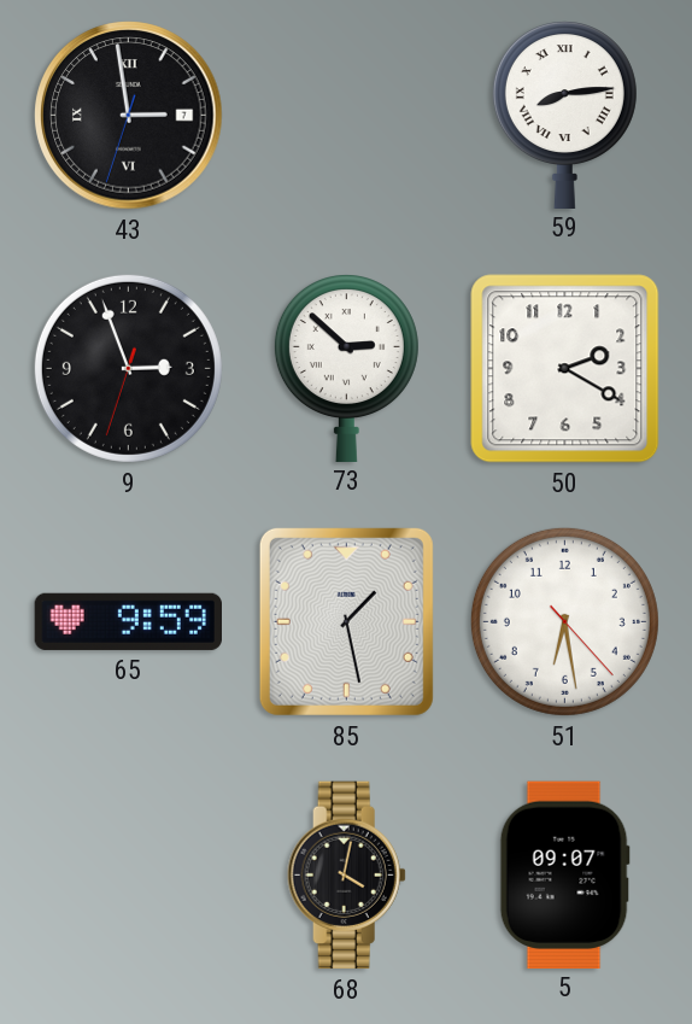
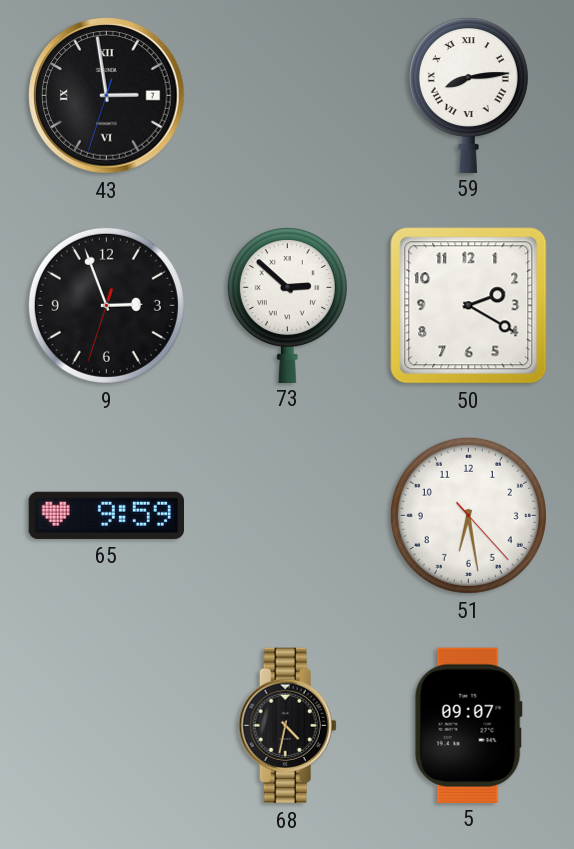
85: 1:28 -> none
68: 4:02 -> 4:32
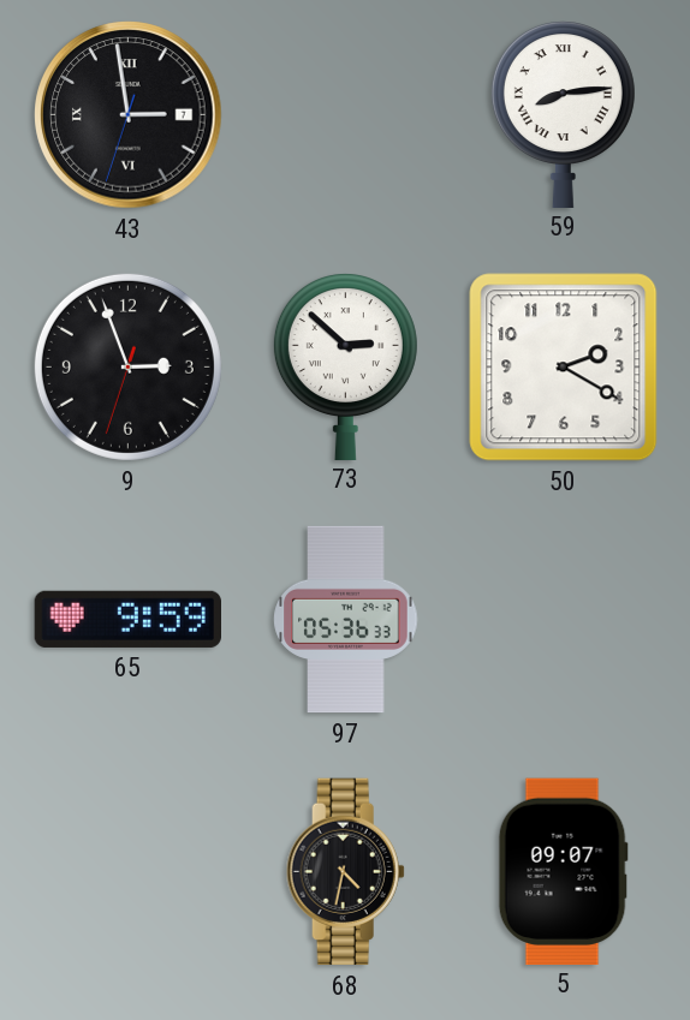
97: none -> 05:36
51: 6:28 -> none
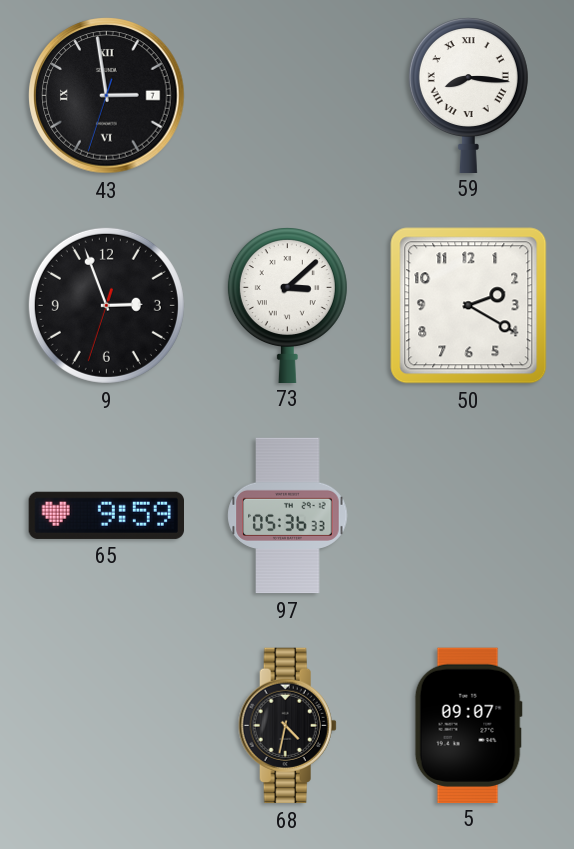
59: 8:14 -> 8:16
73: 2:52 -> 3:08
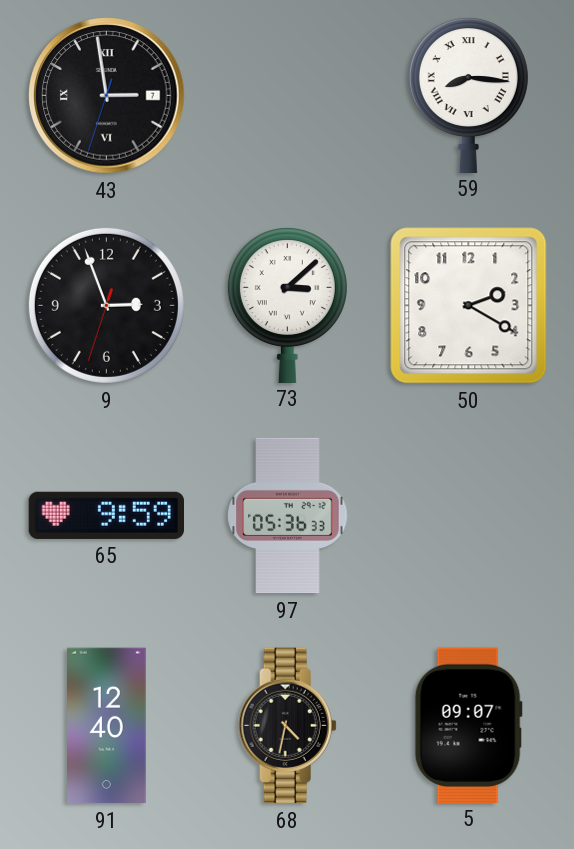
91: none -> 12:40
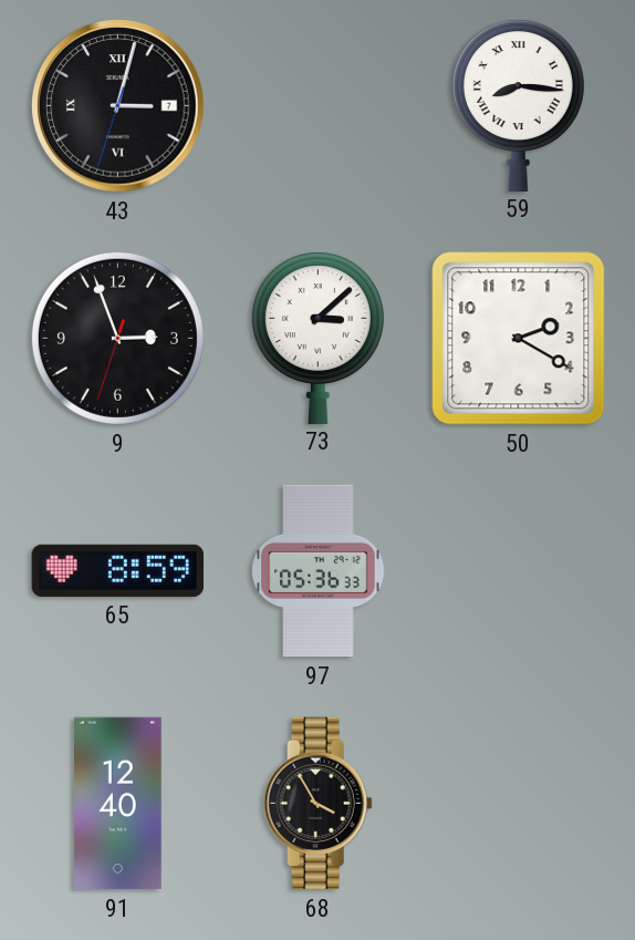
43: 2:58 -> 3:02
65: 9:59 -> 8:59
68: 4:32 -> 3:55
5: 09:07 -> none
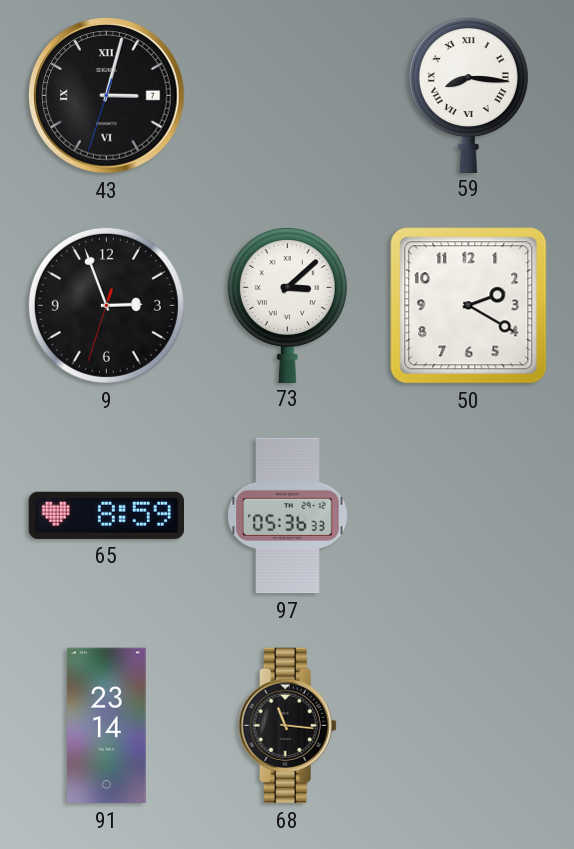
91: 12:40 -> 23:14
68: 3:55 -> 11:16
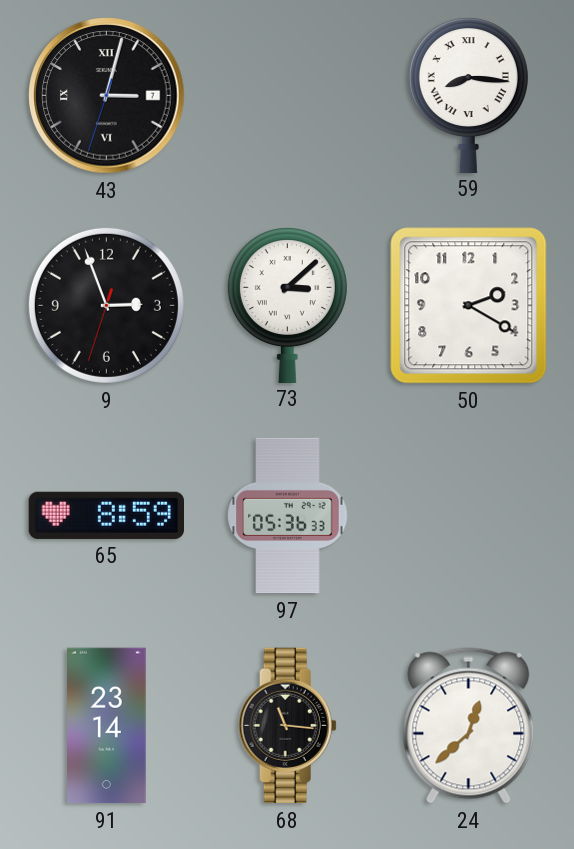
24: none -> 12:38
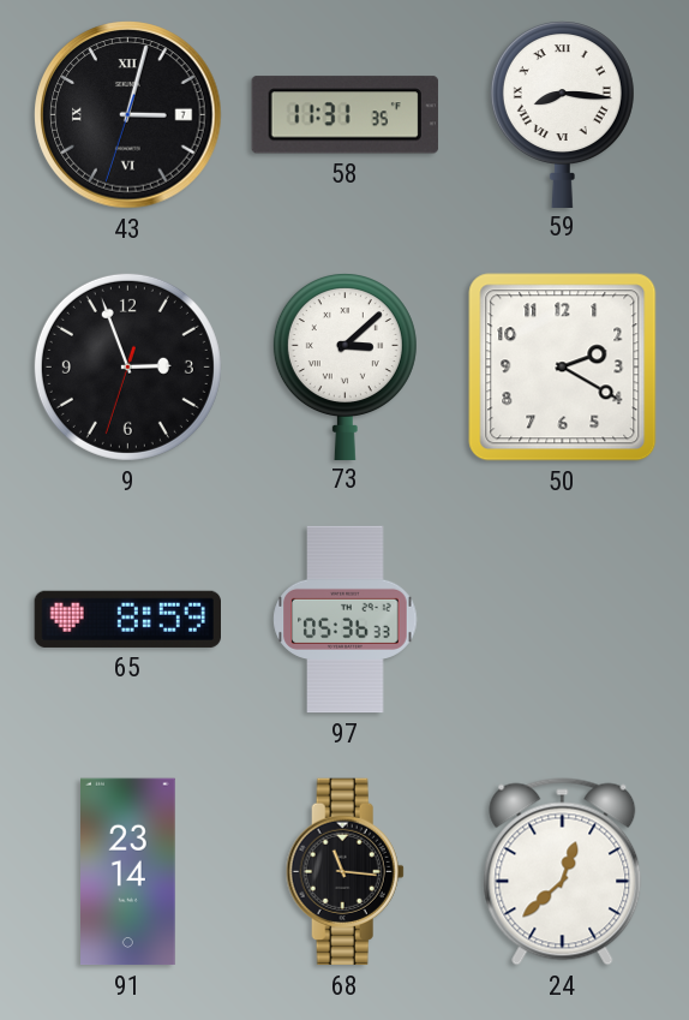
58: none -> 11:31
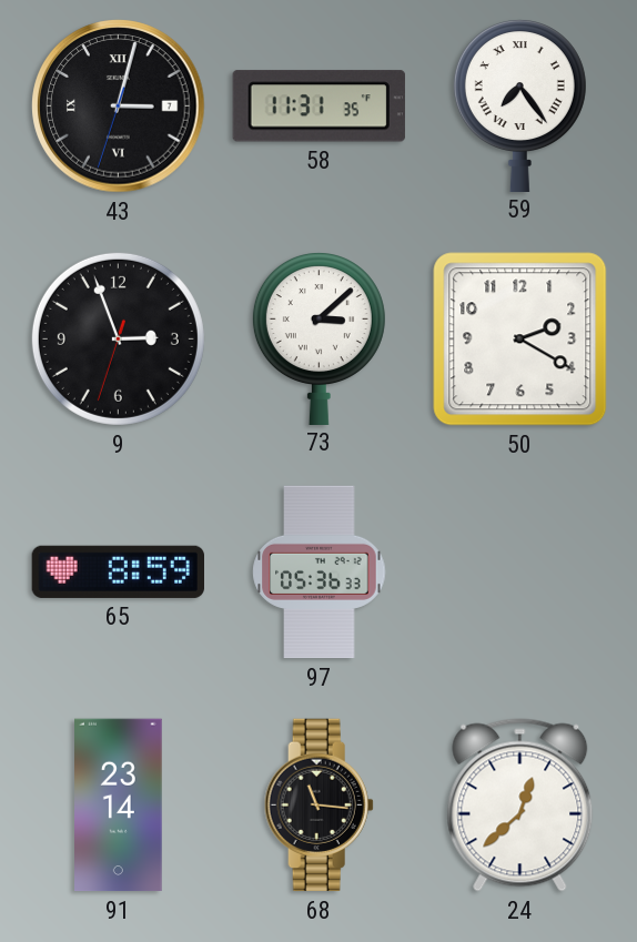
59: 8:16 -> 7:24
